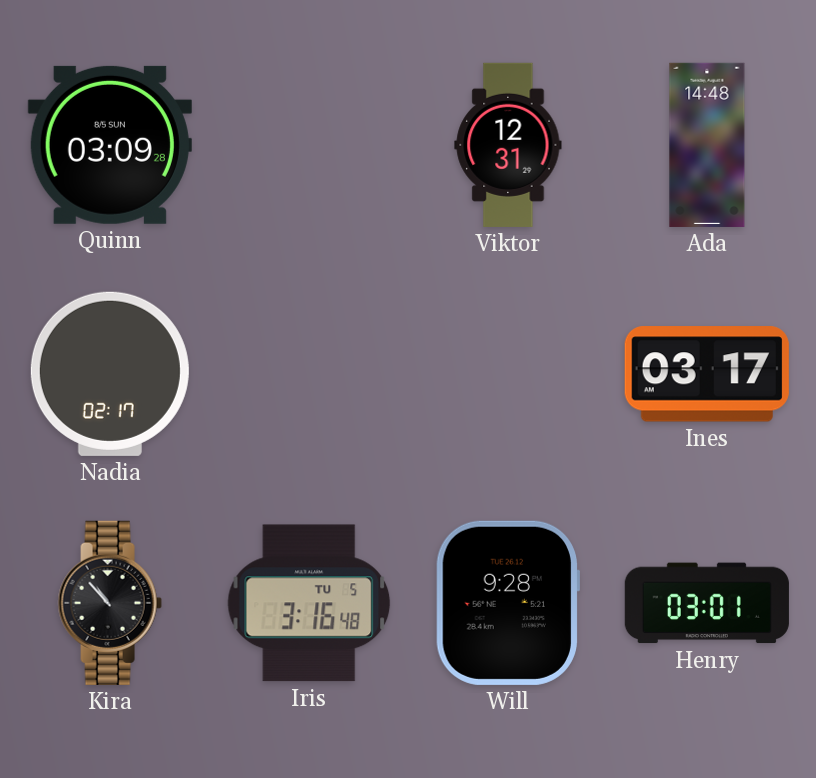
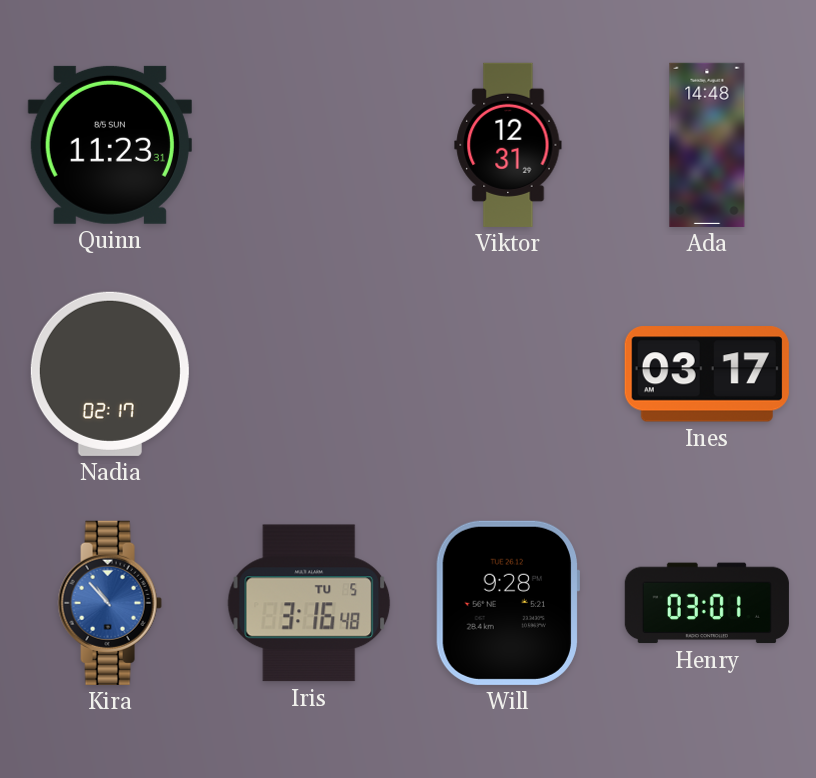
Quinn: 03:09 -> 11:23
Kira dial: black -> blue
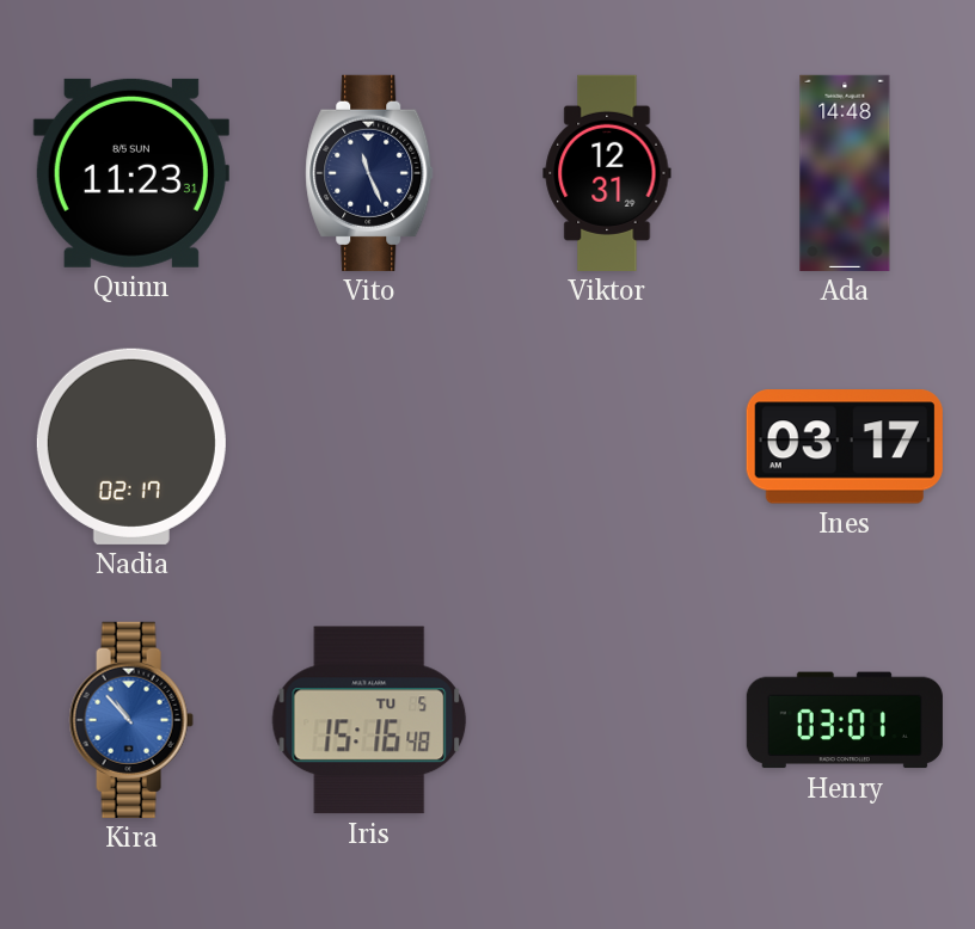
Vito: none -> 11:26
Iris: 3:16 -> 15:16
Will: 9:28 -> none
